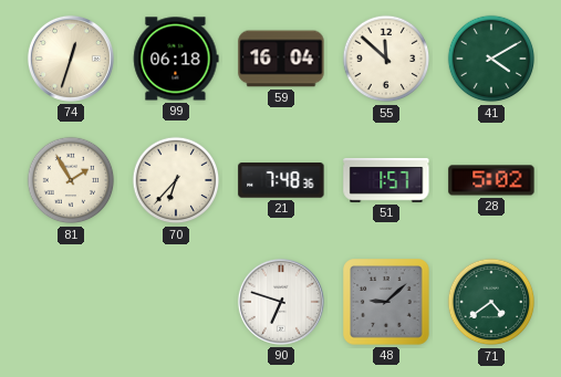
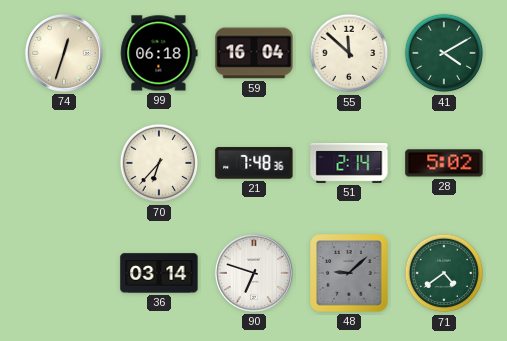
81: 1:55 -> none
51: 1:57 -> 2:14
36: none -> 03:14
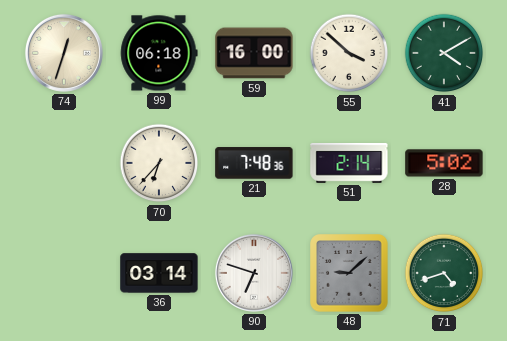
59: 16:04 -> 16:00
55: 11:52 -> 3:52
71: 4:39 -> 4:42
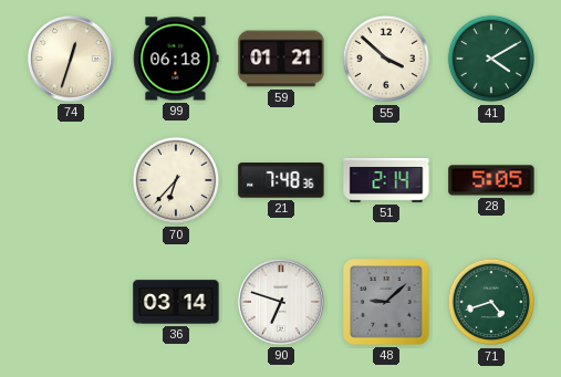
59: 16:00 -> 01:21
28: 5:02 -> 5:05
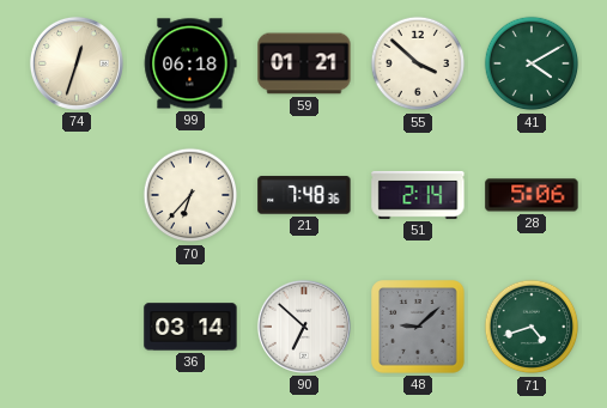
28: 5:05 -> 5:06
90: 6:48 -> 6:52
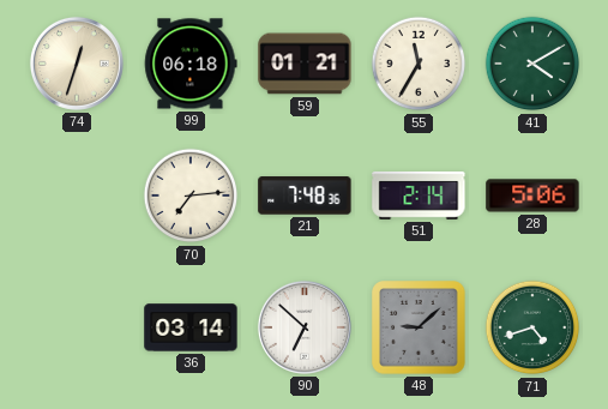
55: 3:52 -> 11:35
70: 6:37 -> 7:14
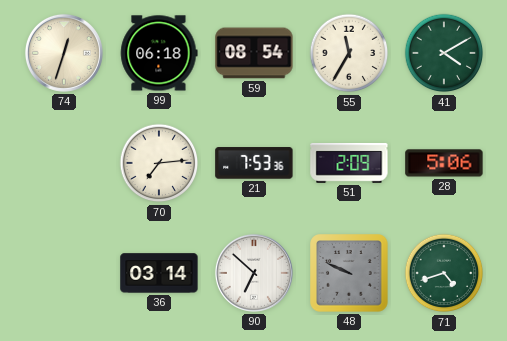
59: 01:21 -> 08:54
21: 7:48 -> 7:53
51: 2:14 -> 2:09
48: 9:08 -> 9:49
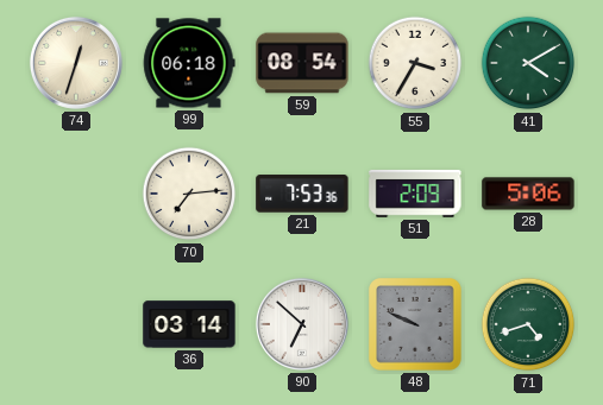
55: 11:35 -> 3:35
